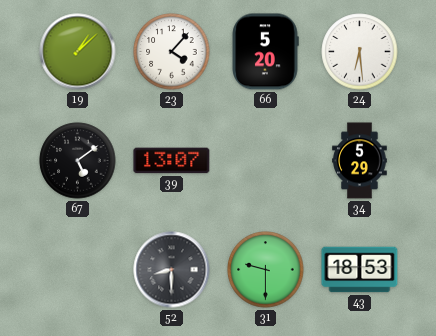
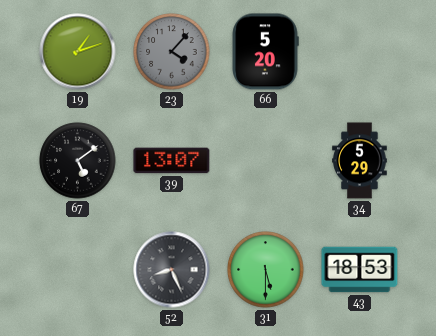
19: 1:08 -> 1:12
23 dial: white -> grey
24: 6:29 -> none
52: 8:30 -> 8:26
31: 9:30 -> 5:30
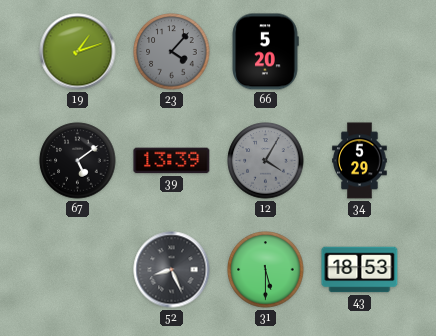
39: 13:07 -> 13:39
12: none -> 4:05
